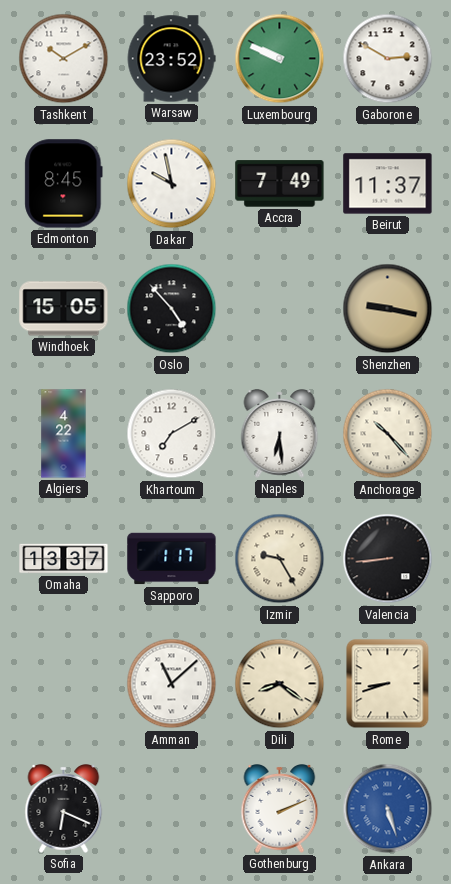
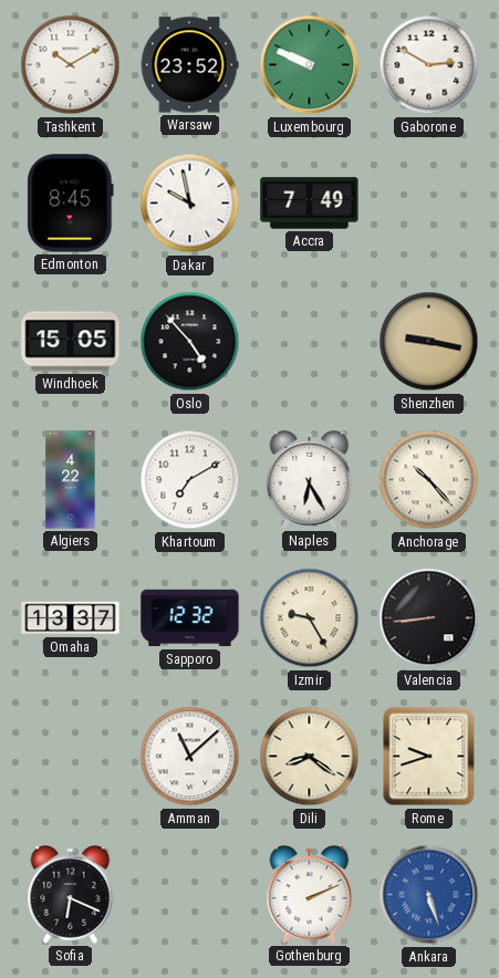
Beirut: 11:37 -> none
Naples: 6:29 -> 6:25
Sapporo: 1:17 -> 12:32
Rome: 8:42 -> 9:42
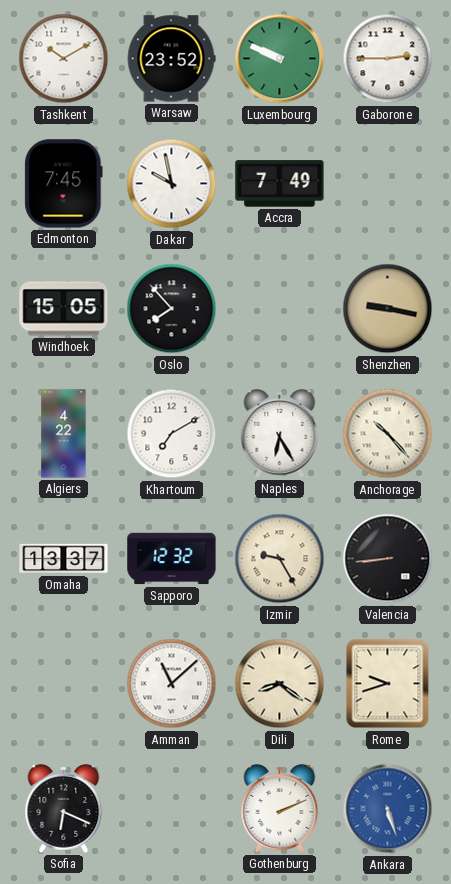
Gaborone: 2:50 -> 2:45
Edmonton: 8:45 -> 7:45
Oslo: 4:53 -> 7:53
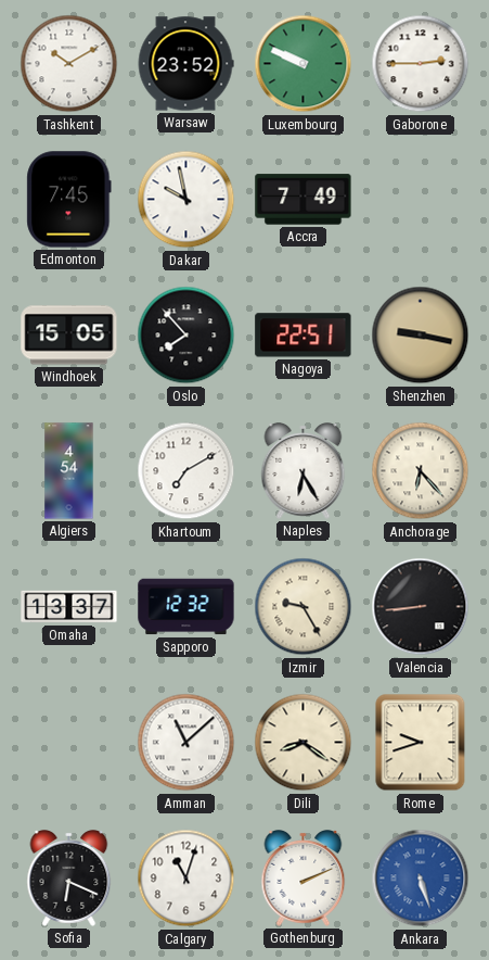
Nagoya: none -> 22:51
Algiers: 4:22 -> 4:54
Anchorage: 10:23 -> 6:23
Calgary: none -> 11:03
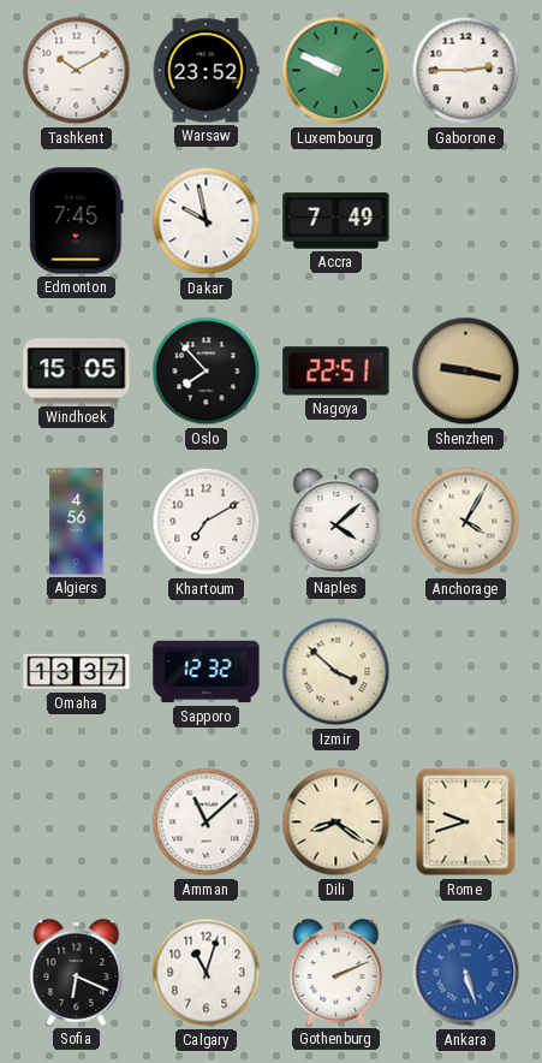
Algiers: 4:54 -> 4:56
Naples: 6:25 -> 4:08
Anchorage: 6:23 -> 4:05
Izmir: 9:25 -> 3:52
Valencia: 8:44 -> none
